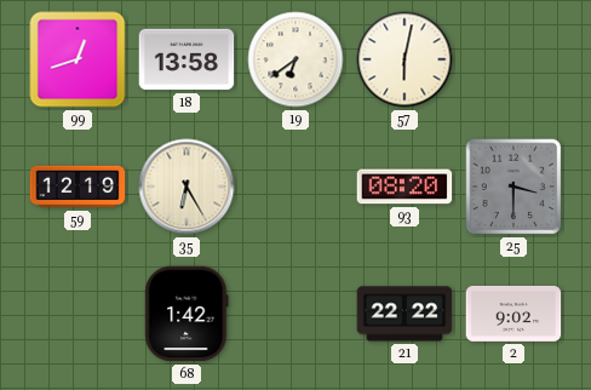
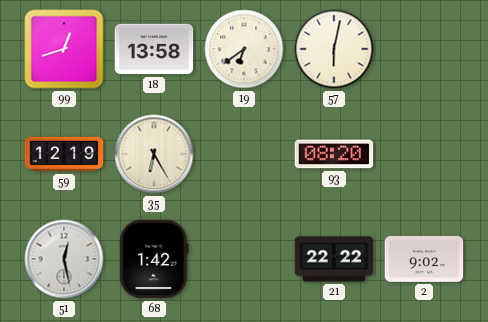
25: 3:30 -> none
51: none -> 12:28
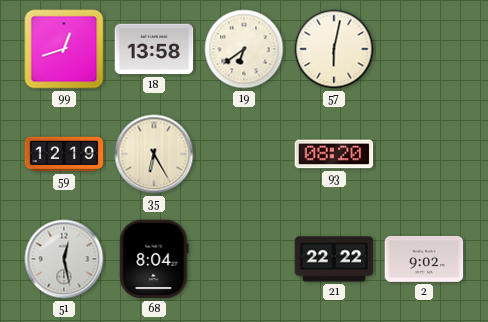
68: 1:42 -> 8:04
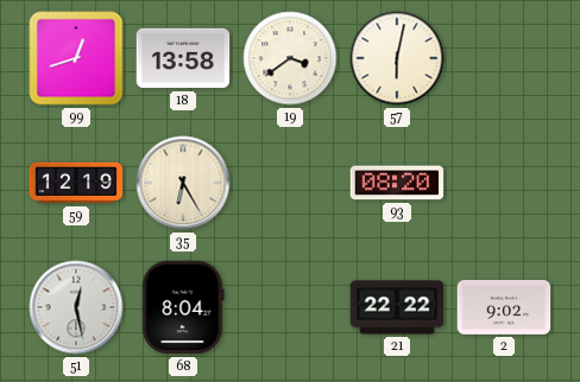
19: 6:39 -> 3:39
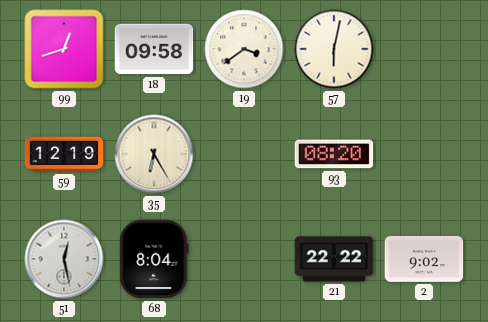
18: 13:58 -> 09:58
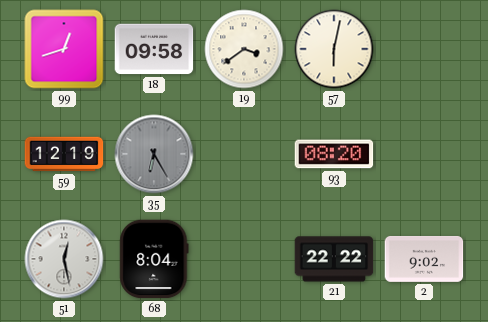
35 dial: cream -> grey
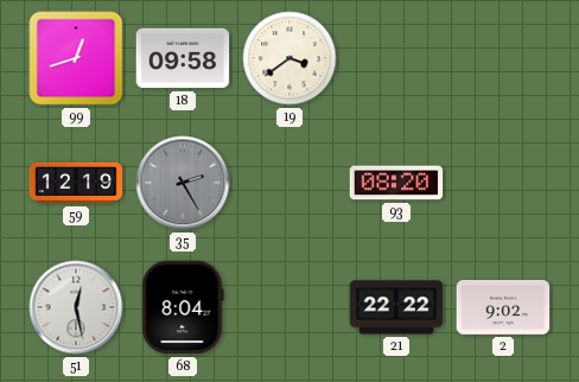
57: 6:02 -> none
35: 6:25 -> 2:25
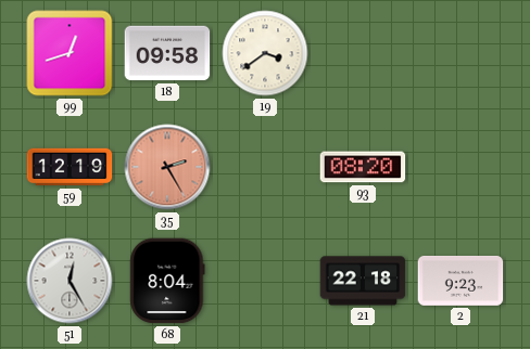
35 dial: grey -> salmon
51: 12:28 -> 12:25
21: 22:22 -> 22:18
2: 9:02 -> 9:23
